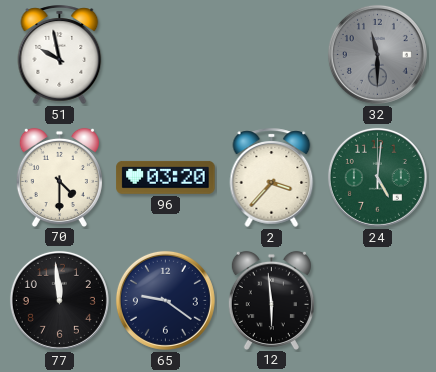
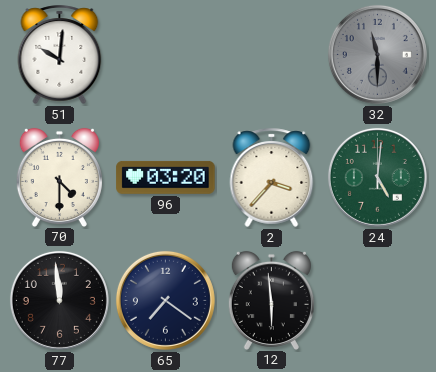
51: 9:58 -> 10:01
65: 9:21 -> 7:21
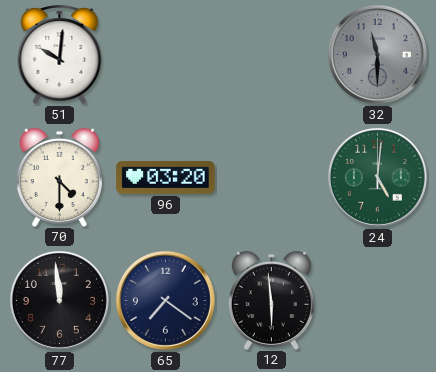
2: 3:37 -> none
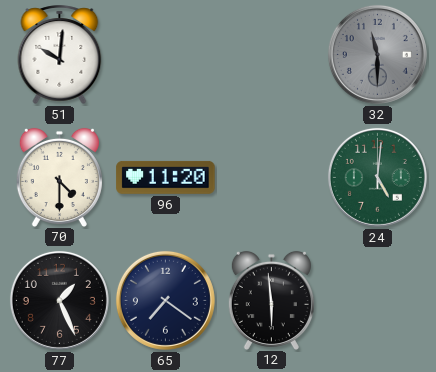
96: 03:20 -> 11:20
77: 11:59 -> 1:26
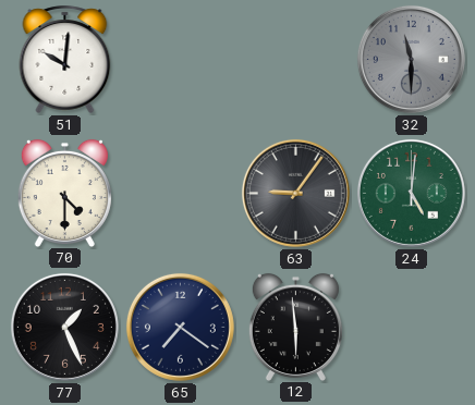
96: 11:20 -> none
63: none -> 9:06
